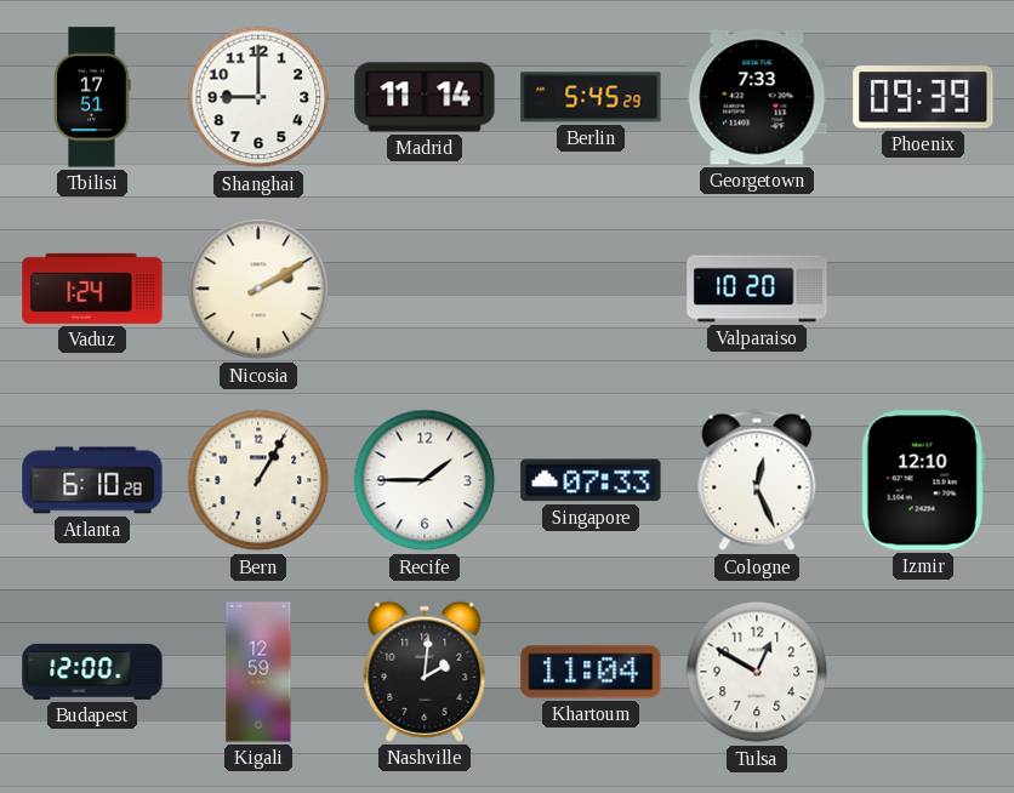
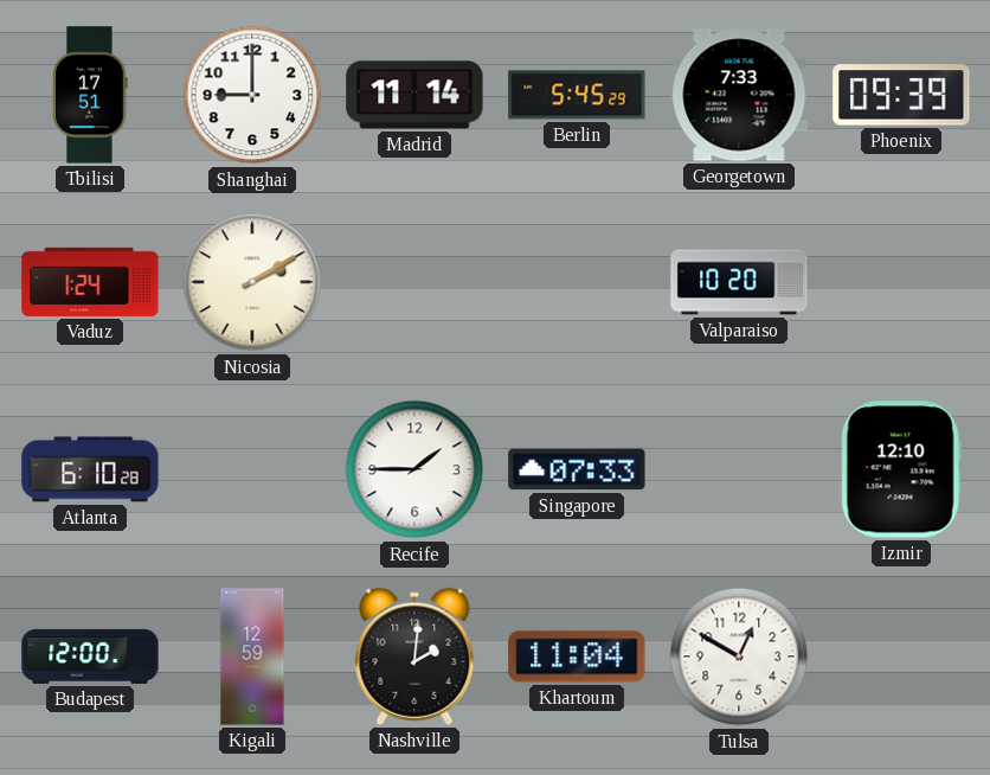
Bern: 1:05 -> none
Cologne: 12:26 -> none
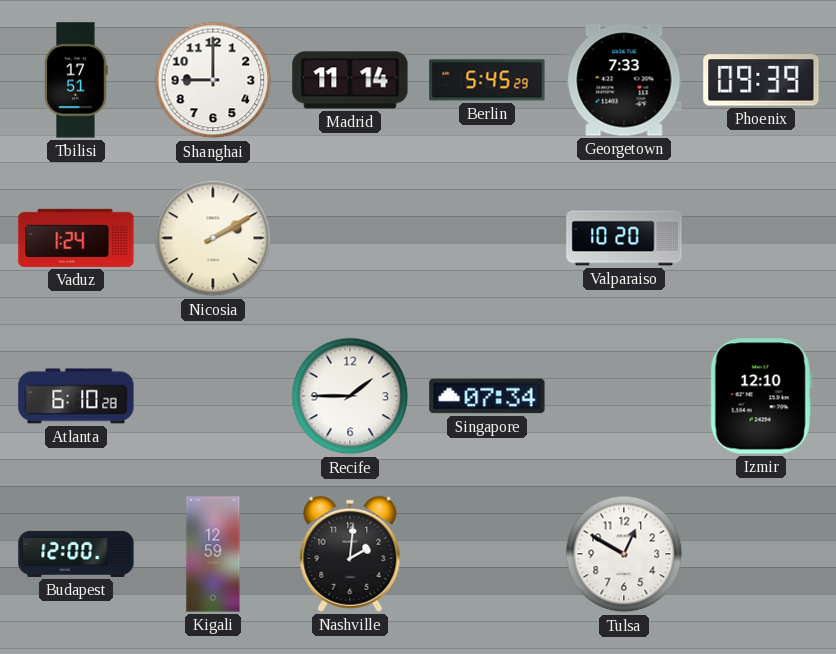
Singapore: 07:33 -> 07:34
Khartoum: 11:04 -> none
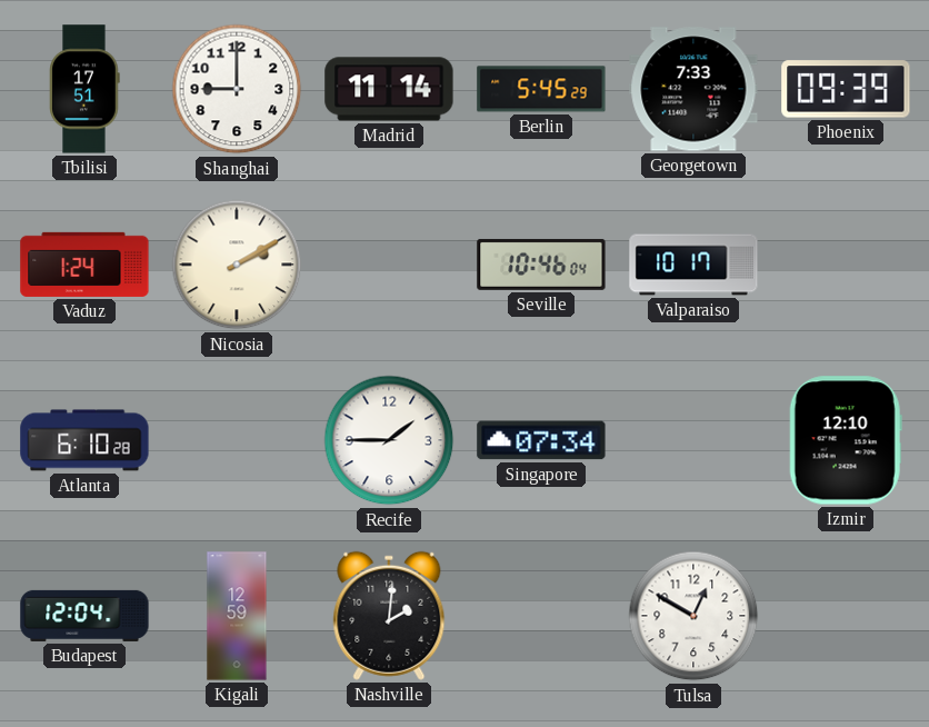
Seville: none -> 10:46
Valparaiso: 10:20 -> 10:17
Budapest: 12:00 -> 12:04
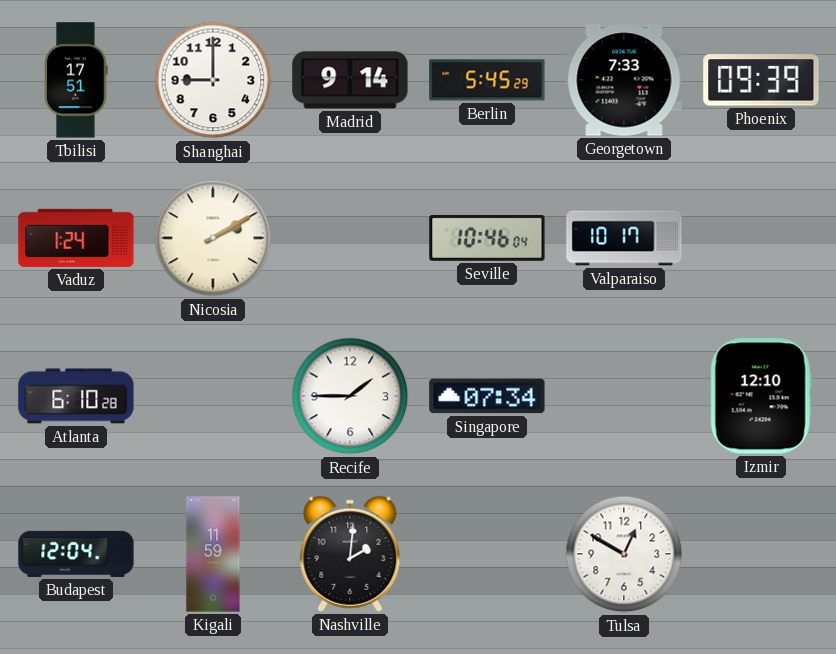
Madrid: 11:14 -> 9:14
Kigali: 12:59 -> 11:59
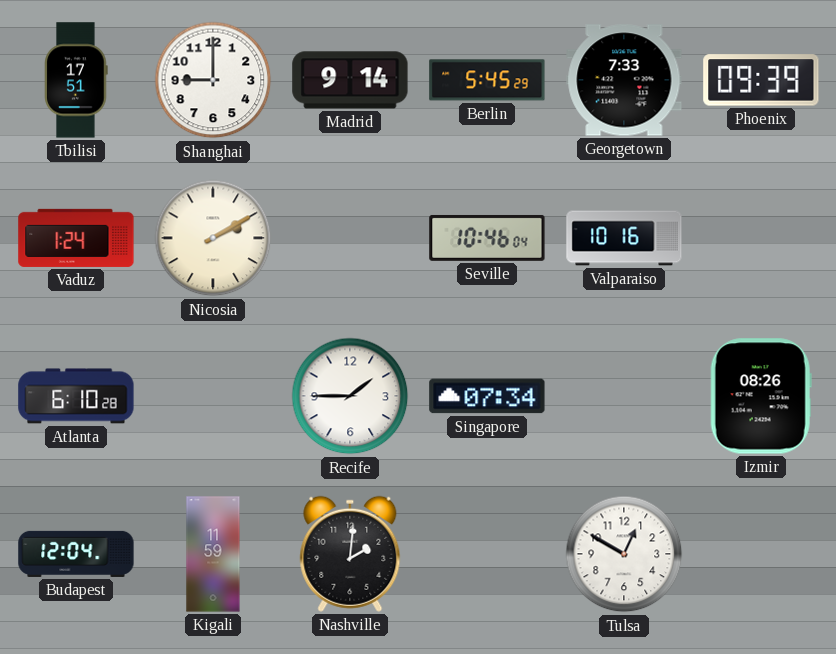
Valparaiso: 10:17 -> 10:16
Izmir: 12:10 -> 08:26
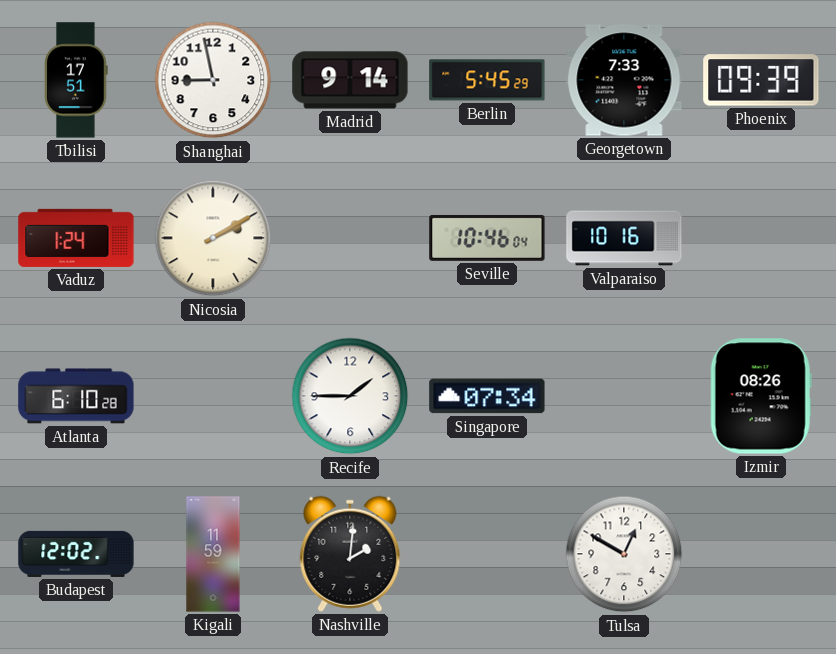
Shanghai: 9:00 -> 8:58
Budapest: 12:04 -> 12:02
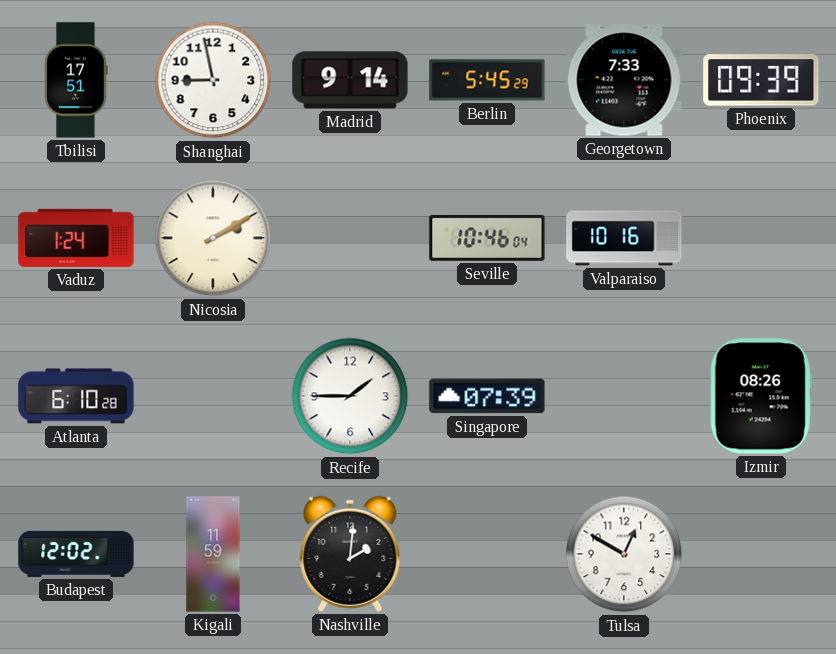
Singapore: 07:34 -> 07:39
